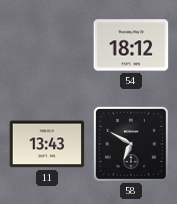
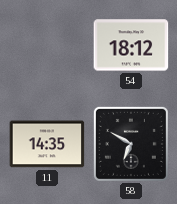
11: 13:43 -> 14:35
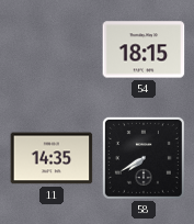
54: 18:12 -> 18:15
58: 6:50 -> 7:40
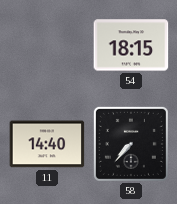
11: 14:35 -> 14:40
58: 7:40 -> 7:37
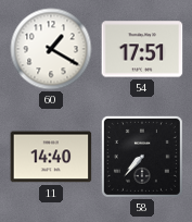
60: none -> 1:20
54: 18:15 -> 17:51
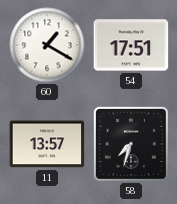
11: 14:40 -> 13:57
58: 7:37 -> 7:33
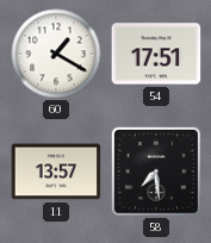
58: 7:33 -> 7:29
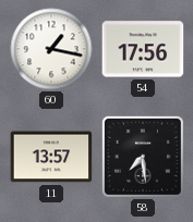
60: 1:20 -> 1:17
54: 17:51 -> 17:56
